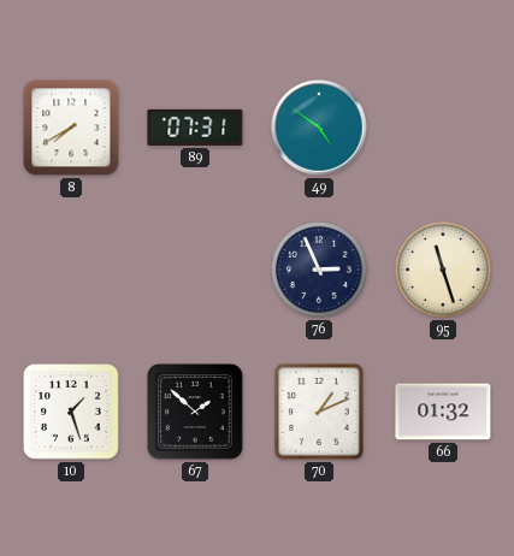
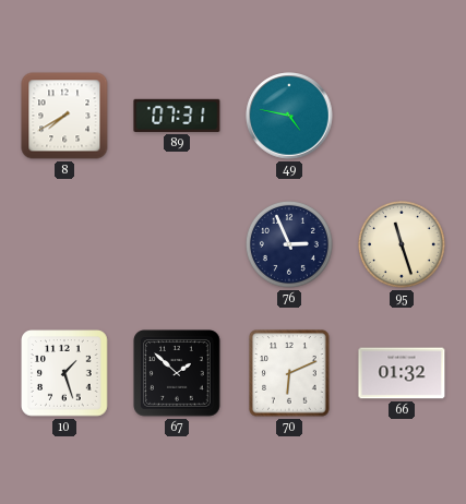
49: 4:51 -> 4:47
70: 1:11 -> 6:11
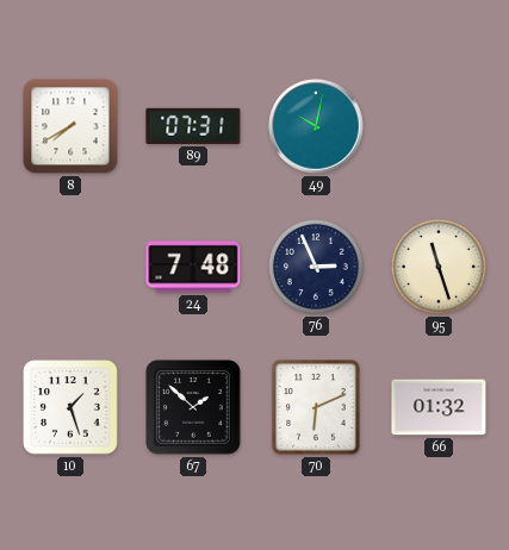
49: 4:47 -> 10:02
24: none -> 7:48
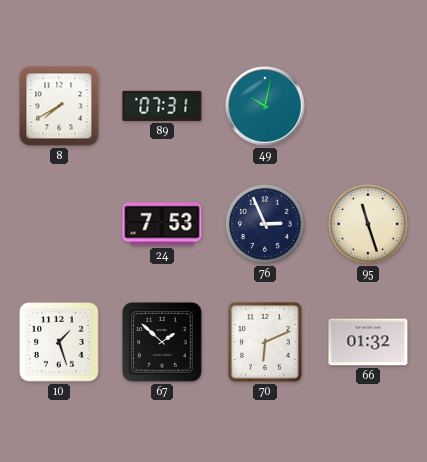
24: 7:48 -> 7:53
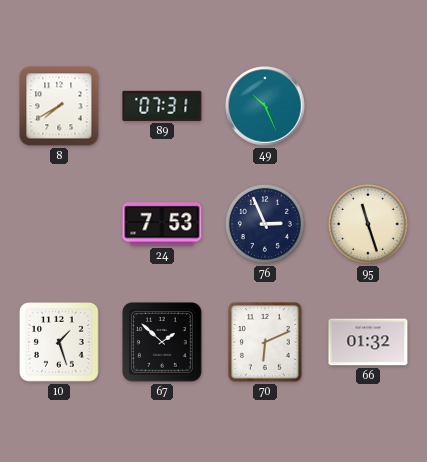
49: 10:02 -> 10:26
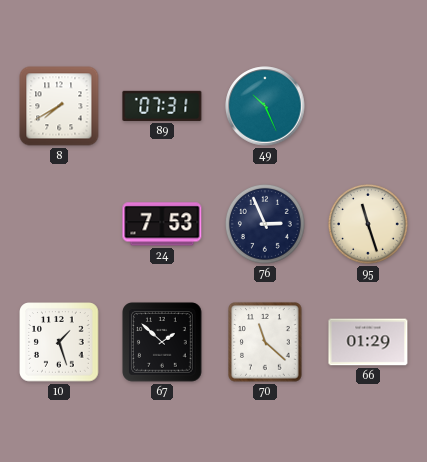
70: 6:11 -> 11:22
66: 01:32 -> 01:29
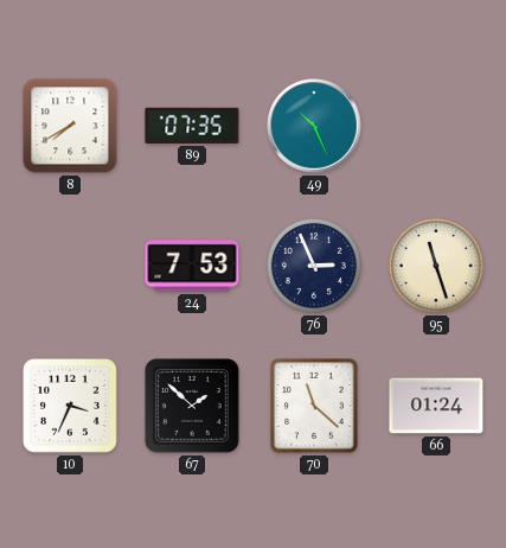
89: 07:31 -> 07:35
10: 1:27 -> 3:34
66: 01:29 -> 01:24
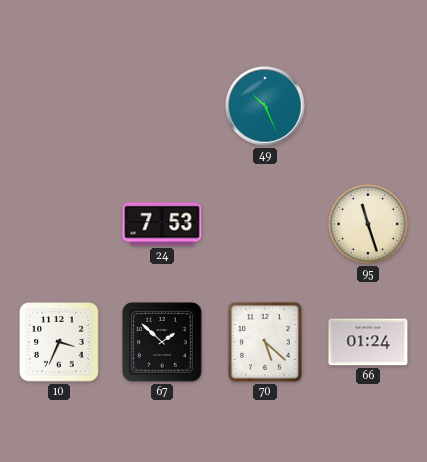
8: 7:40 -> none
89: 07:35 -> none
76: 2:56 -> none
70: 11:22 -> 5:22
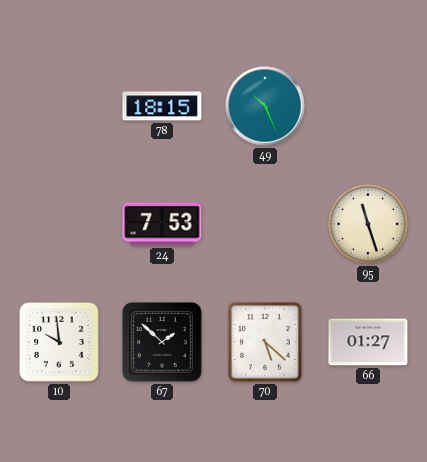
78: none -> 18:15
10: 3:34 -> 9:59
66: 01:24 -> 01:27
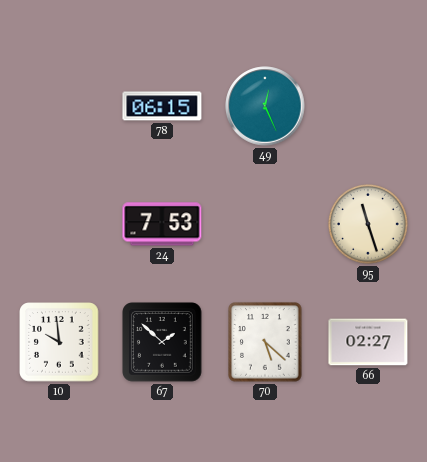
78: 18:15 -> 06:15
49: 10:26 -> 12:26
66: 01:27 -> 02:27
